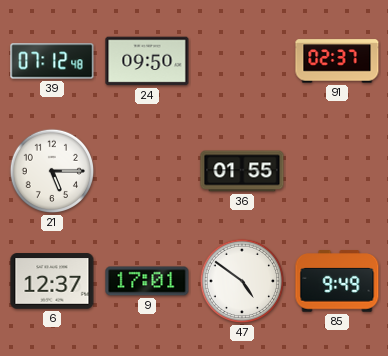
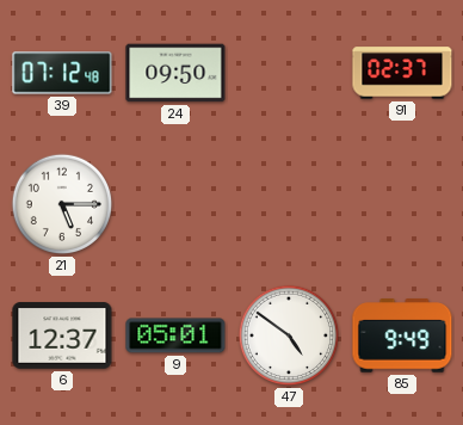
36: 01:55 -> none
9: 17:01 -> 05:01
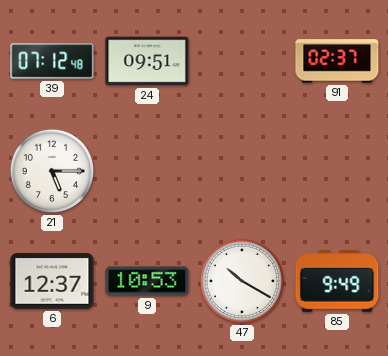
24: 09:50 -> 09:51
9: 05:01 -> 10:53
47: 4:51 -> 10:20
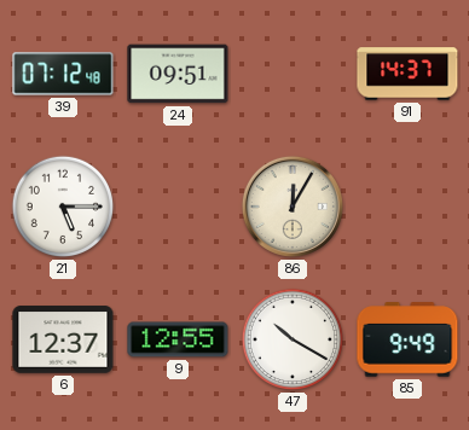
91: 02:37 -> 14:37
86: none -> 12:05
9: 10:53 -> 12:55
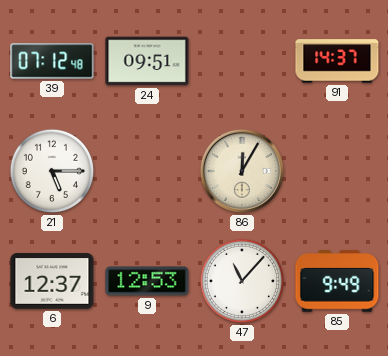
9: 12:55 -> 12:53
47: 10:20 -> 11:07
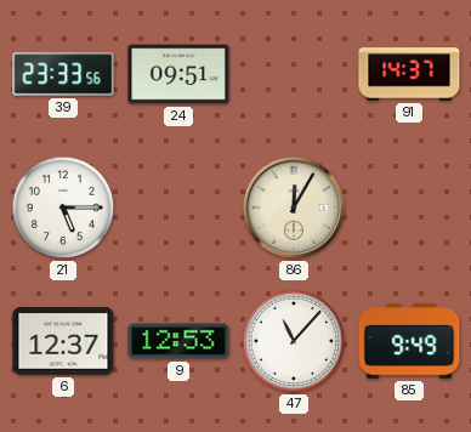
39: 07:12 -> 23:33
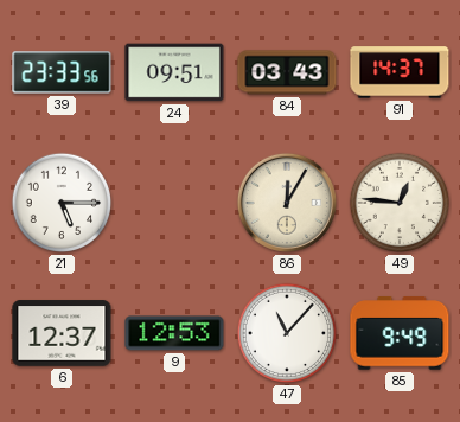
84: none -> 03:43
49: none -> 12:46
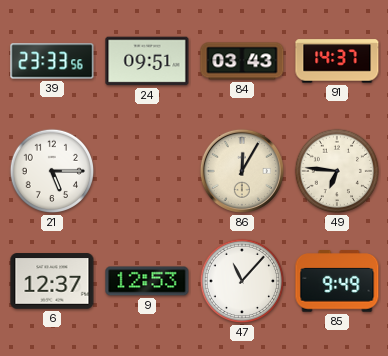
49: 12:46 -> 6:46
